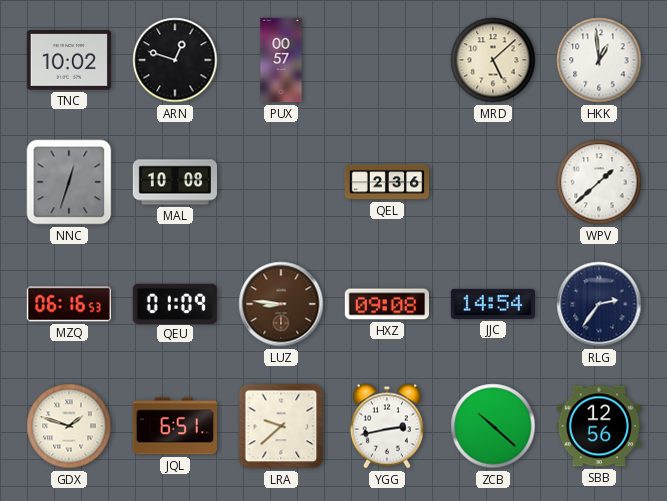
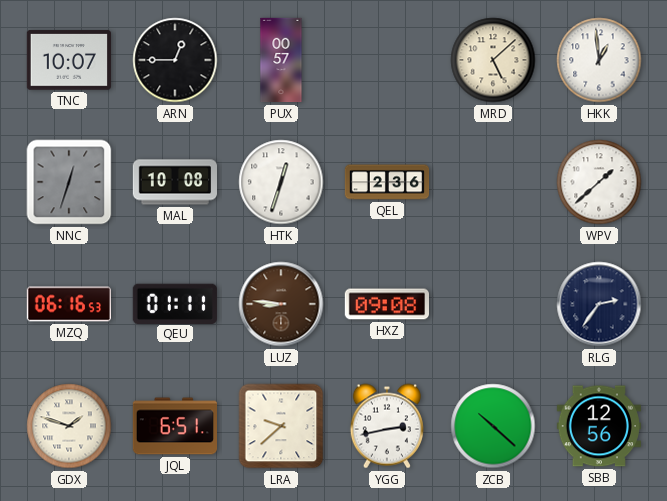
TNC: 10:02 -> 10:07
ARN: 12:48 -> 12:45
HTK: none -> 12:33
QEU: 01:09 -> 01:11
JJC: 14:54 -> none
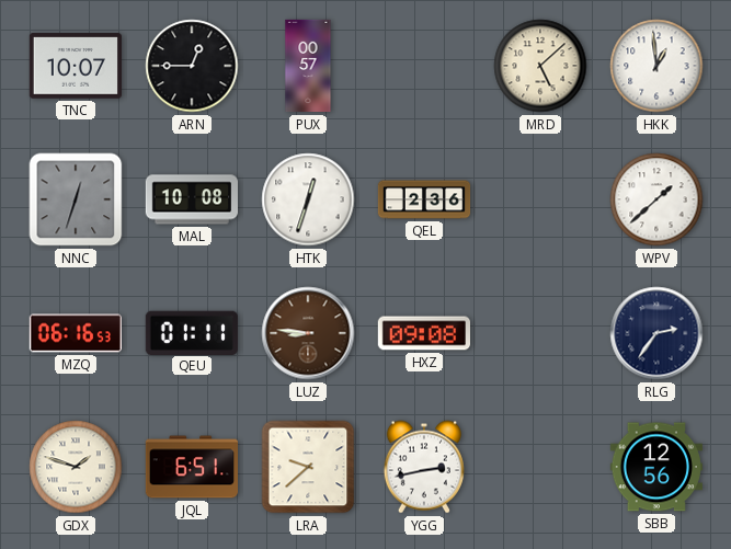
ZCB: 10:22 -> none
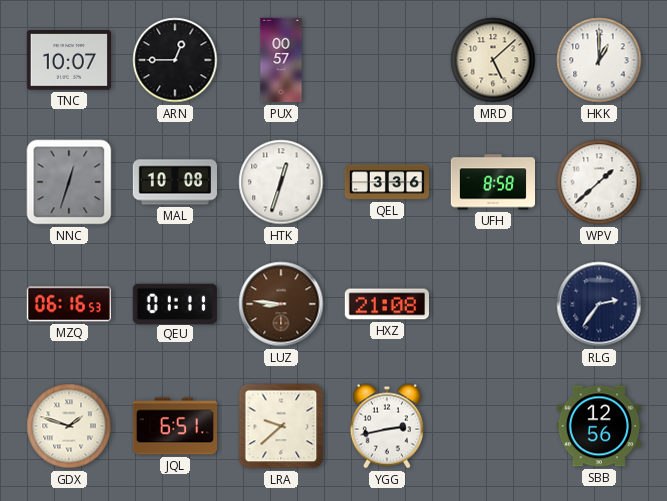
HKK: 12:59 -> 1:00
QEL: 2:36 -> 3:36
UFH: none -> 8:58
HXZ: 09:08 -> 21:08
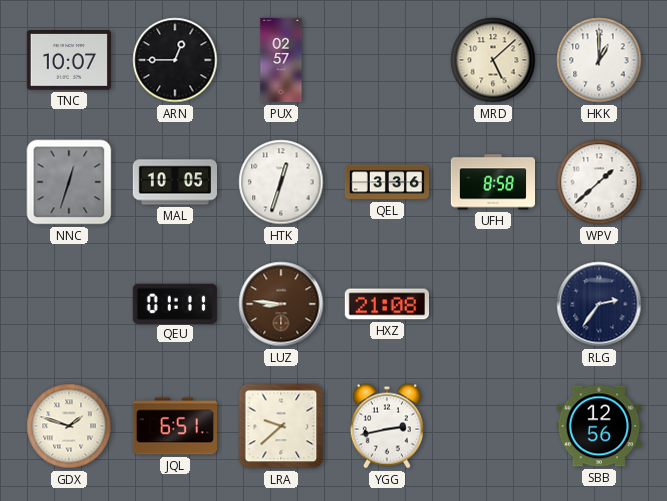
PUX: 00:57 -> 02:57
MAL: 10:08 -> 10:05
MZQ: 06:16 -> none
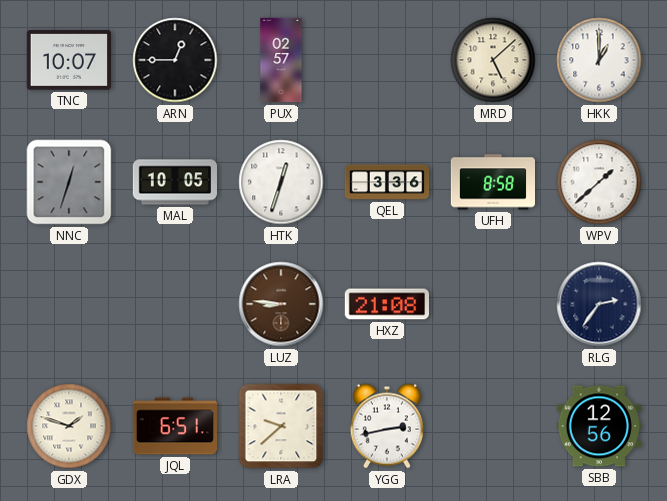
QEU: 01:11 -> none
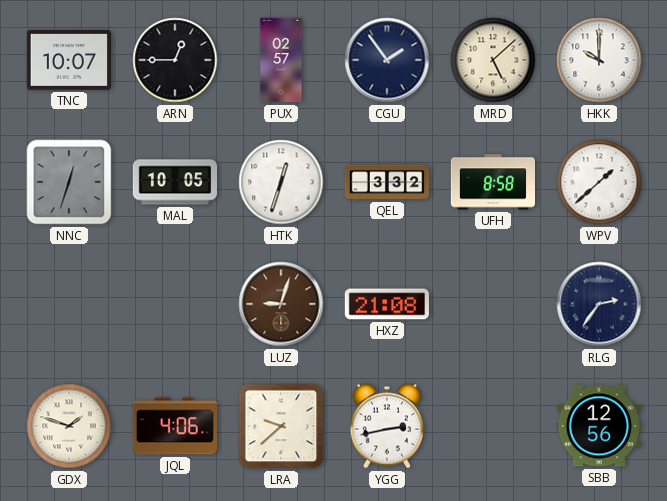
CGU: none -> 1:54
HKK: 1:00 -> 10:00
QEL: 3:36 -> 3:32
LUZ: 8:46 -> 9:03
JQL: 6:51 -> 4:06
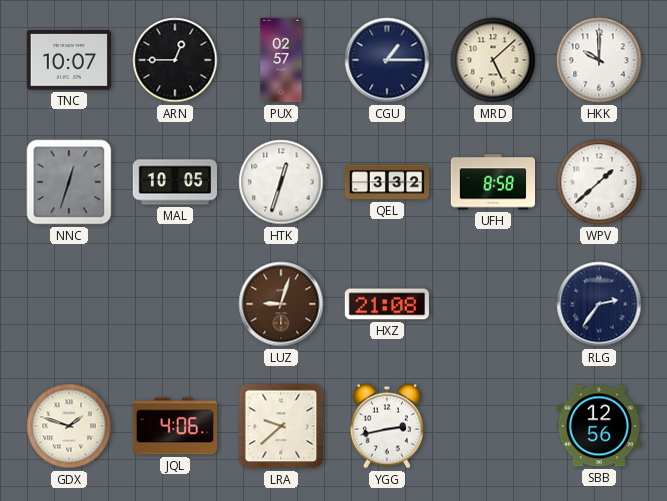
CGU: 1:54 -> 1:15
